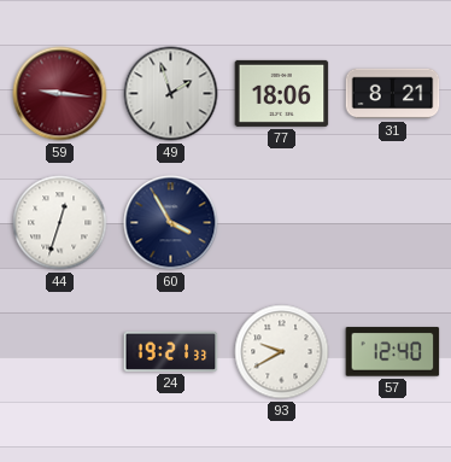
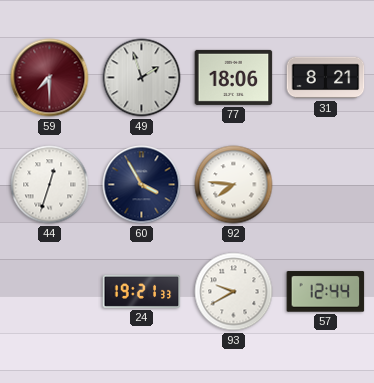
59: 9:16 -> 7:30
92: none -> 7:46
57: 12:40 -> 12:44
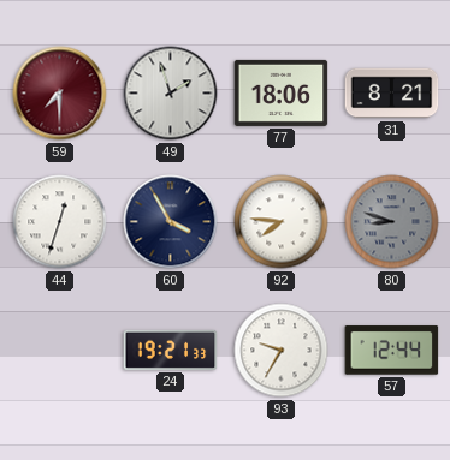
80: none -> 8:48
93: 9:40 -> 9:35
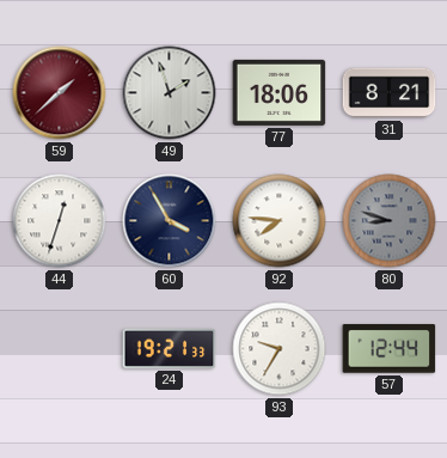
59: 7:30 -> 1:38
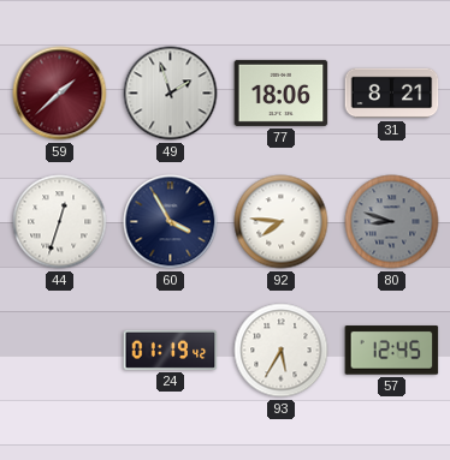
24: 19:21 -> 01:19
93: 9:35 -> 5:35
57: 12:44 -> 12:45
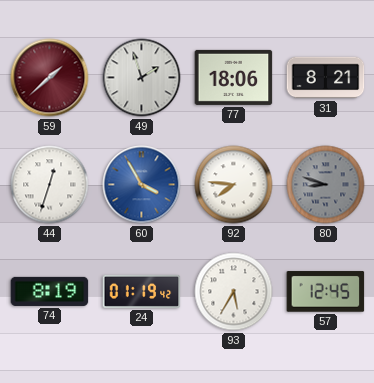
60 dial: navy -> blue
74: none -> 8:19
